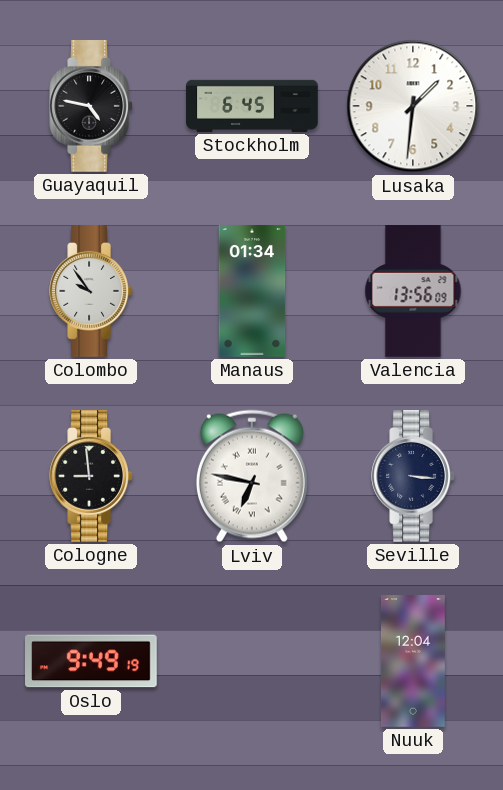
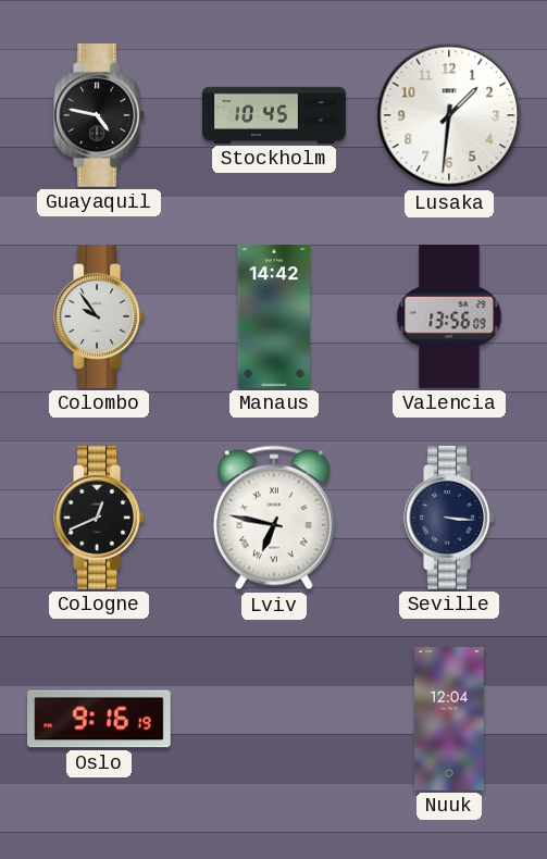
Stockholm: 6:45 -> 10:45
Manaus: 01:34 -> 14:42
Cologne: 8:59 -> 12:41
Oslo: 9:49 -> 9:16
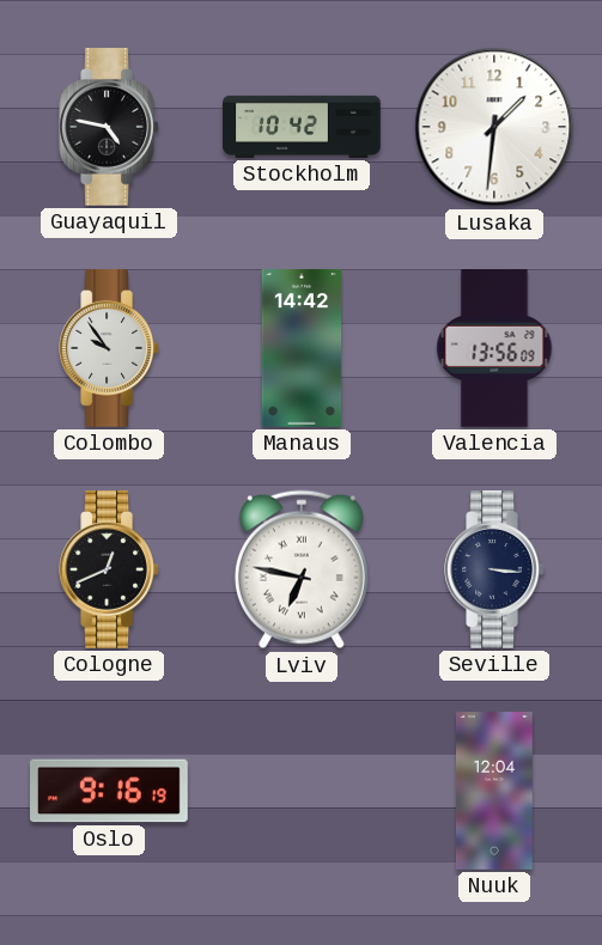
Stockholm: 10:45 -> 10:42
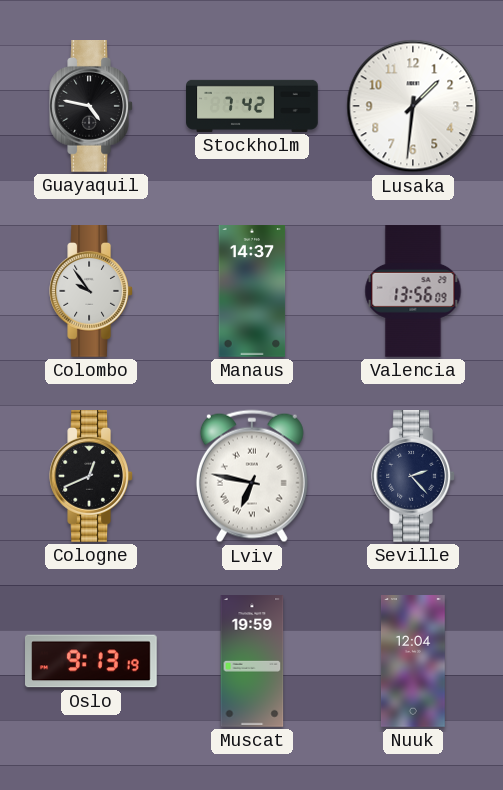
Stockholm: 10:42 -> 7:42
Manaus: 14:42 -> 14:37
Seville: 3:16 -> 2:23
Oslo: 9:16 -> 9:13
Muscat: none -> 19:59
